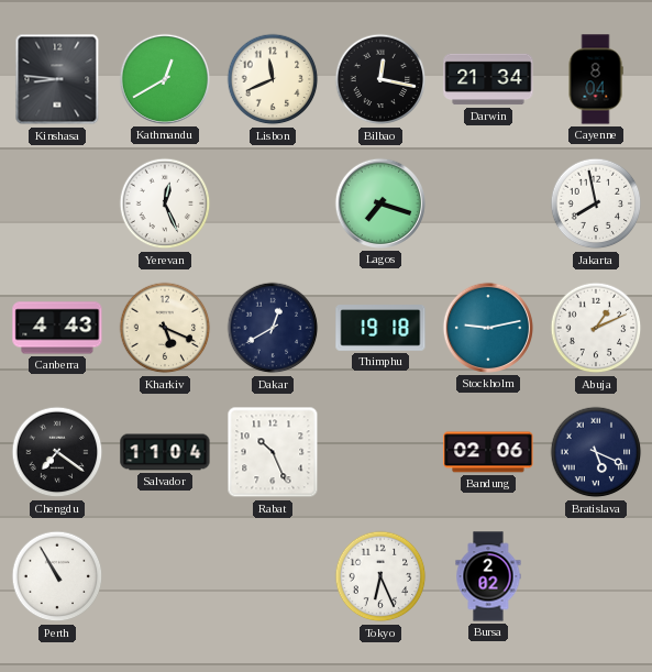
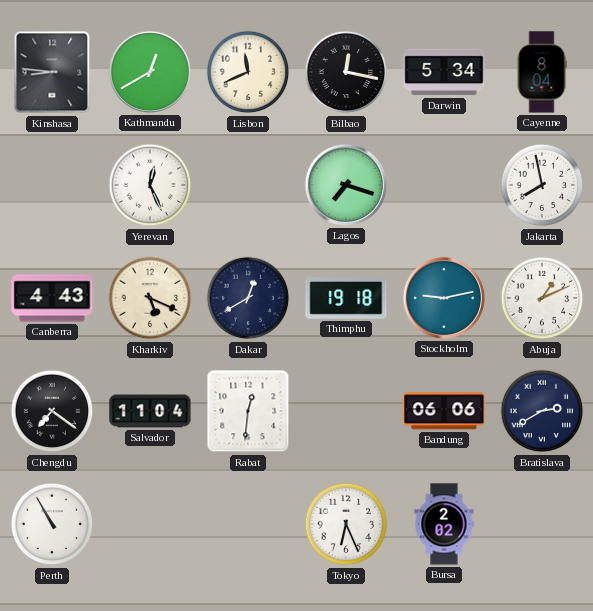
Darwin: 21:34 -> 5:34
Rabat: 10:26 -> 12:31
Bandung: 02:06 -> 06:06
Bratislava: 5:19 -> 2:40
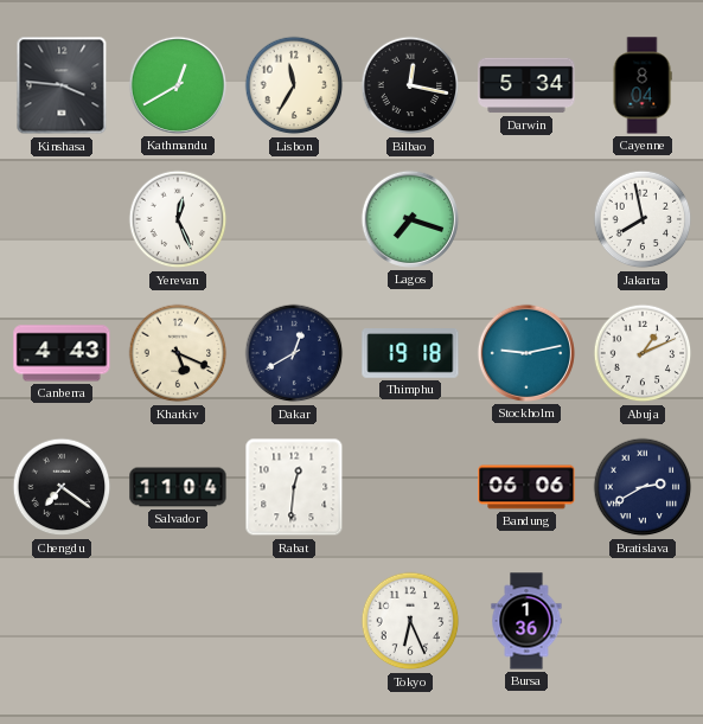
Kinshasa: 8:46 -> 3:46
Lisbon: 11:41 -> 11:35
Perth: 10:55 -> none
Bursa: 2:02 -> 1:36
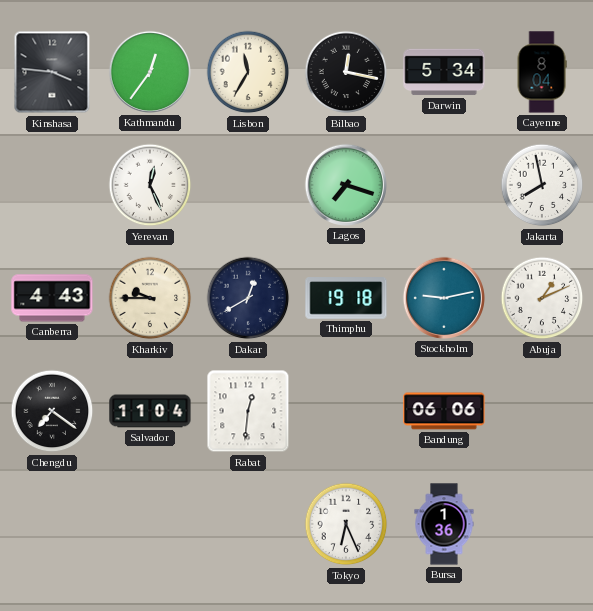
Kathmandu: 12:40 -> 12:36
Kharkiv: 5:19 -> 9:45
Bratislava: 2:40 -> none
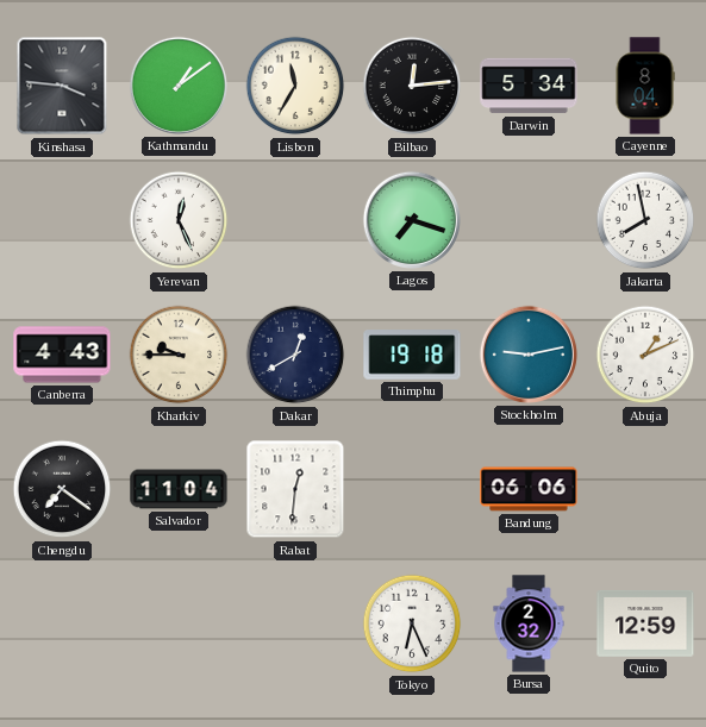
Kathmandu: 12:36 -> 1:09
Bilbao: 12:17 -> 12:14
Bursa: 1:36 -> 2:32
Quito: none -> 12:59
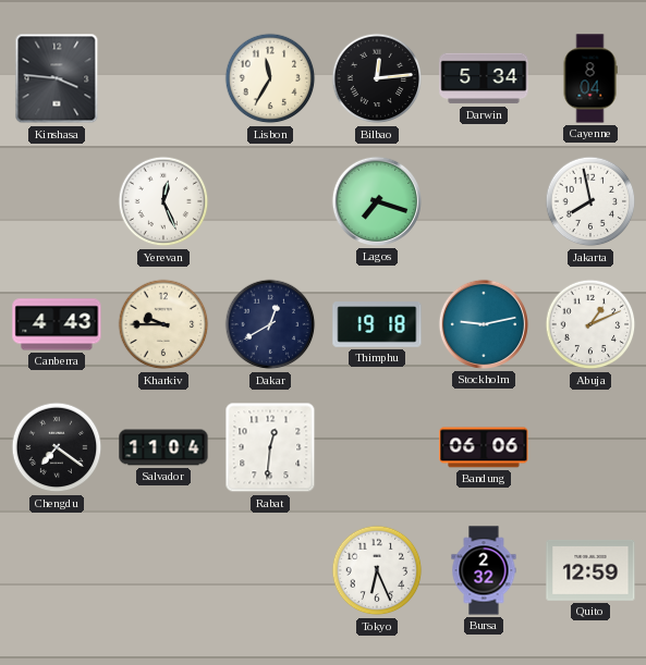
Kathmandu: 1:09 -> none
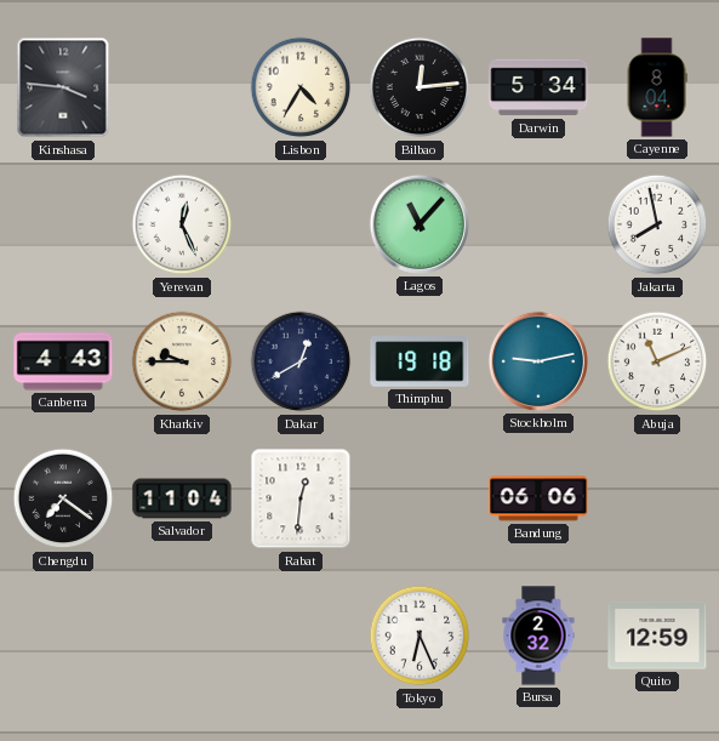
Lisbon: 11:35 -> 4:35
Lagos: 7:18 -> 11:07
Abuja: 1:11 -> 11:11
